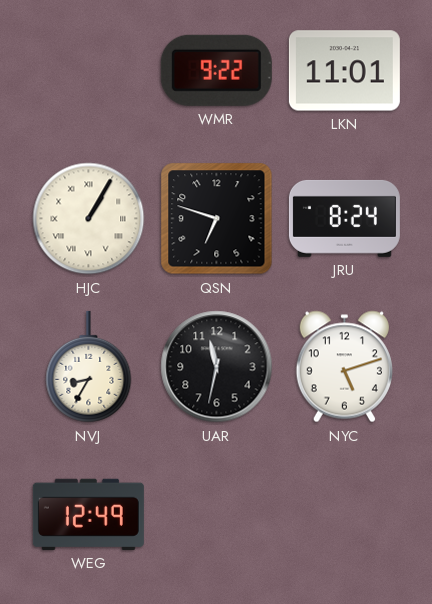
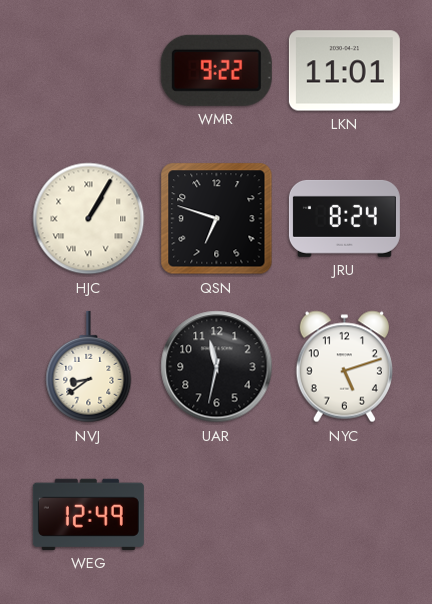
NVJ: 8:35 -> 8:39
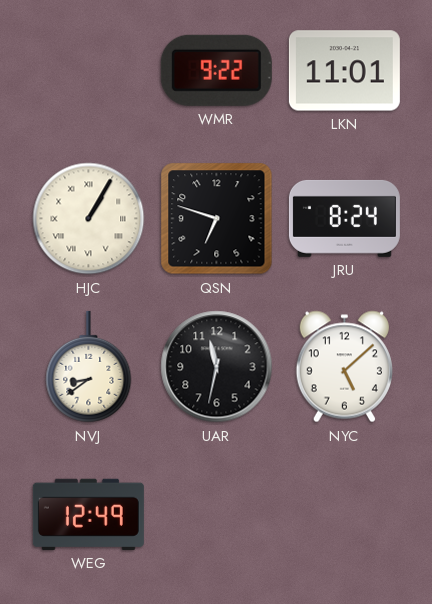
NYC: 5:12 -> 5:08
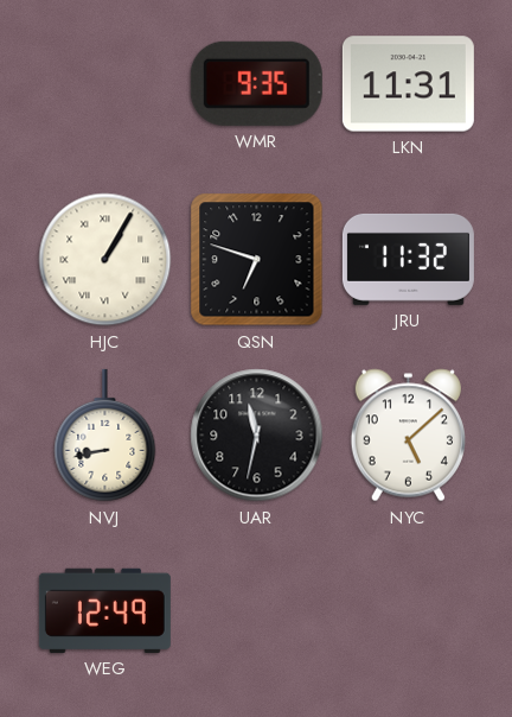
WMR: 9:22 -> 9:35
LKN: 11:01 -> 11:31
JRU: 8:24 -> 11:32
NVJ: 8:39 -> 8:43
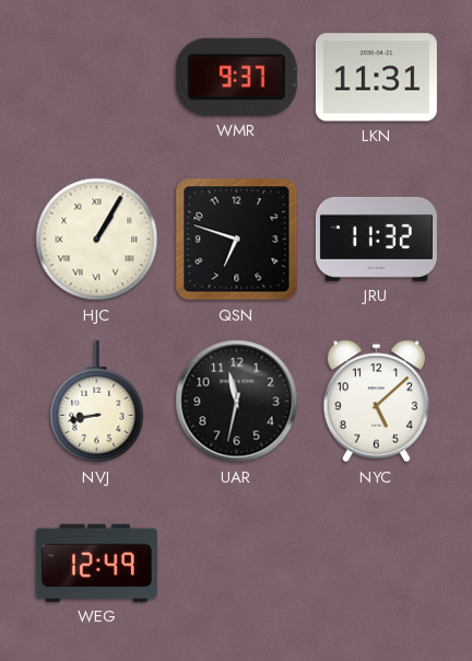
WMR: 9:35 -> 9:37
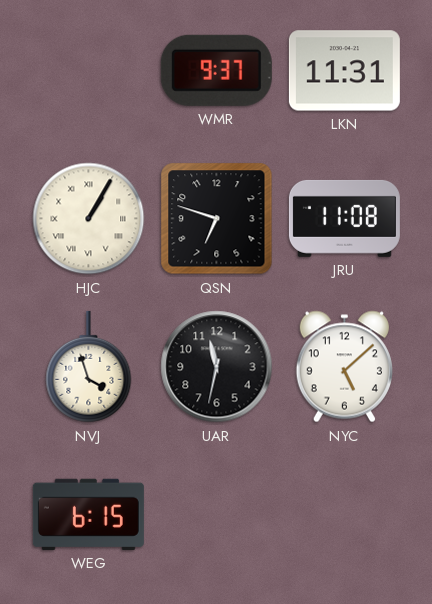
JRU: 11:32 -> 11:08
NVJ: 8:43 -> 3:57
WEG: 12:49 -> 6:15
